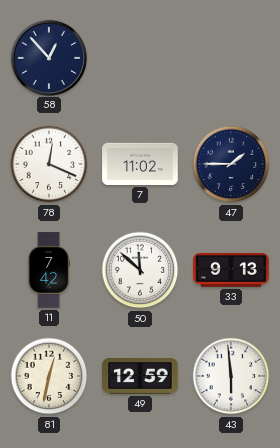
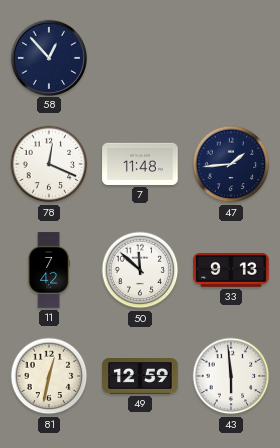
7: 11:02 -> 11:48
47: 1:45 -> 1:44
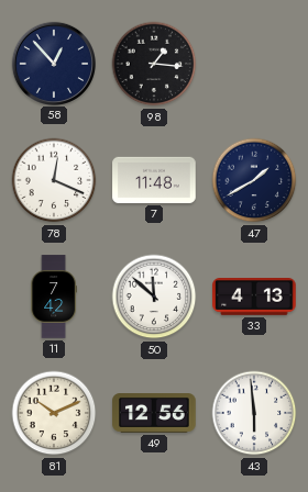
98: none -> 1:16
47: 1:44 -> 1:40
33: 9:13 -> 4:13
81: 12:32 -> 10:11
49: 12:59 -> 12:56
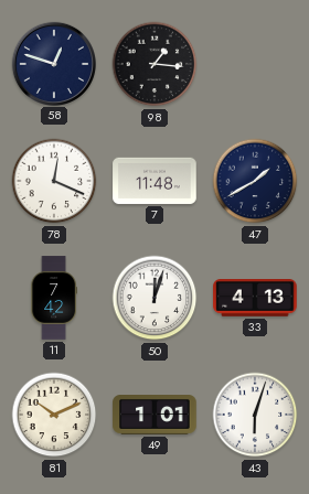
58: 12:53 -> 12:48
50: 11:52 -> 12:03
49: 12:56 -> 1:01
43: 5:59 -> 6:03
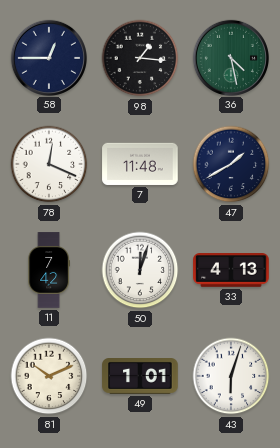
58: 12:48 -> 12:45
36: none -> 4:28
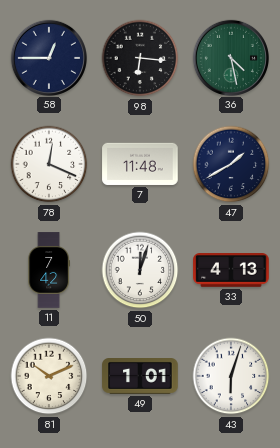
98: 1:16 -> 6:16
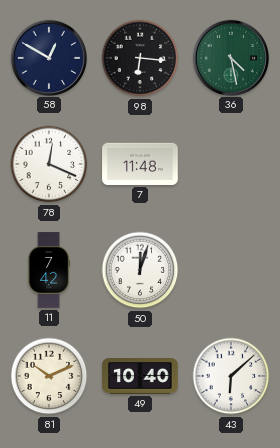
58: 12:45 -> 12:50
47: 1:40 -> none
33: 4:13 -> none
49: 1:01 -> 10:40
43: 6:03 -> 6:08
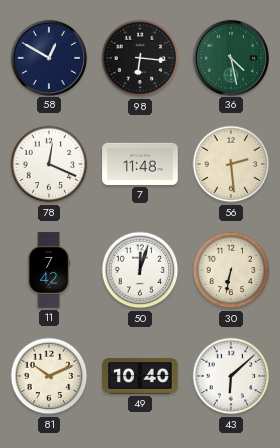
56: none -> 2:29
30: none -> 6:32
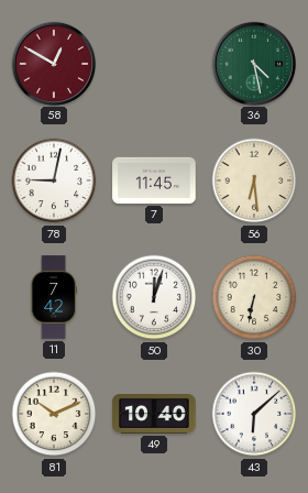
58 dial: navy -> burgundy
98: 6:16 -> none
78: 12:19 -> 9:02
7: 11:48 -> 11:45
56: 2:29 -> 6:29
